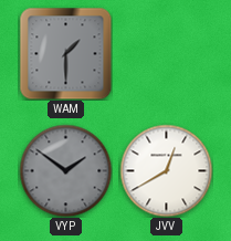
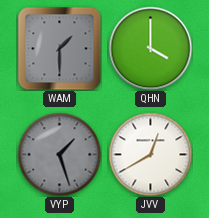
QHN: none -> 4:00
VYP: 1:51 -> 1:27
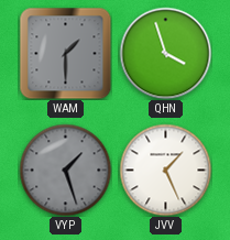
QHN: 4:00 -> 3:57
JVV: 12:40 -> 1:26
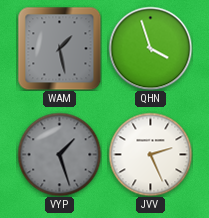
WAM: 1:30 -> 1:28
JVV: 1:26 -> 2:26
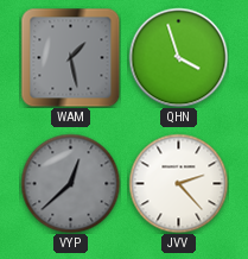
VYP: 1:27 -> 12:38
JVV: 2:26 -> 2:23
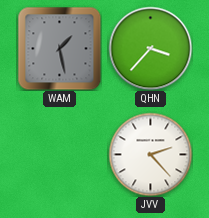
QHN: 3:57 -> 3:37
VYP: 12:38 -> none
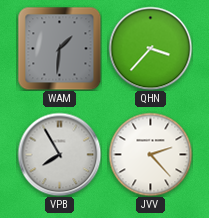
WAM: 1:28 -> 1:31
VPB: none -> 7:55
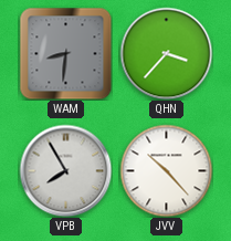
WAM: 1:31 -> 8:31
JVV: 2:23 -> 10:23
